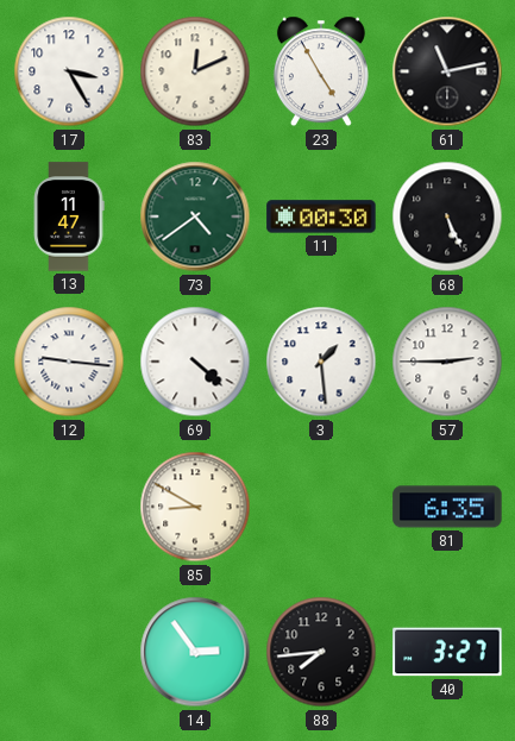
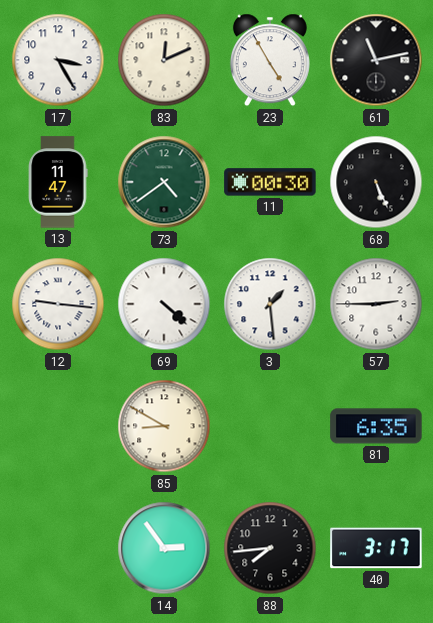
40: 3:27 -> 3:17
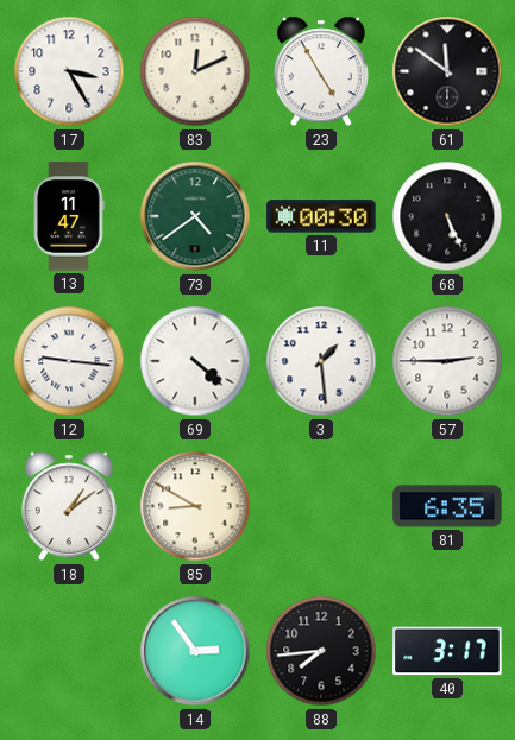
61: 11:13 -> 11:51
18: none -> 1:09
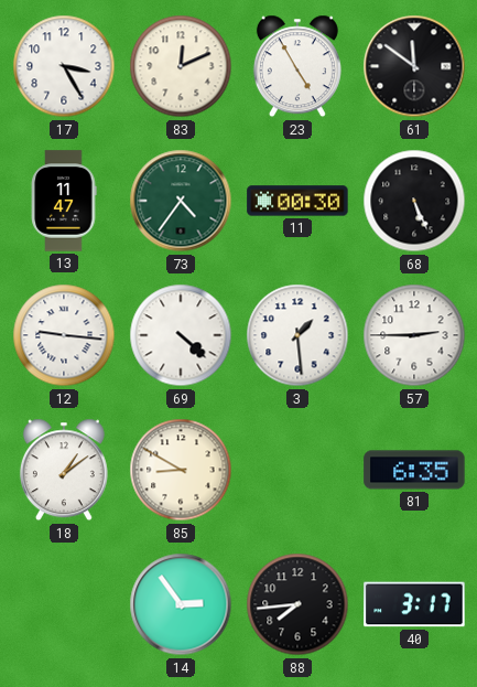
73: 4:39 -> 4:36
